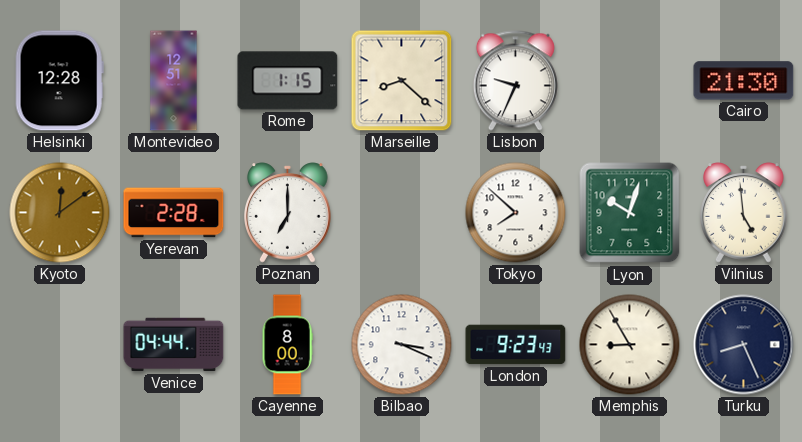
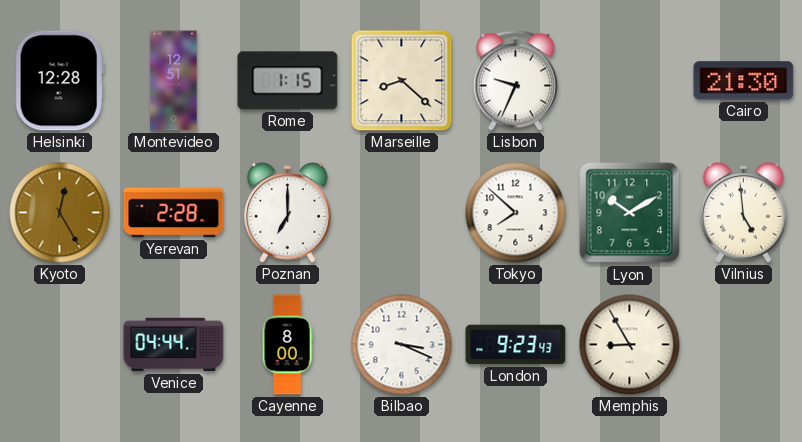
Kyoto: 12:09 -> 12:25
Lyon: 10:03 -> 10:10
Turku: 8:26 -> none
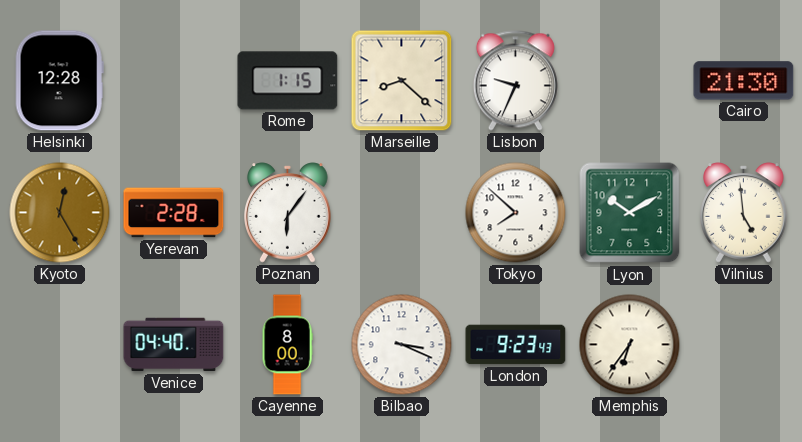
Montevideo: 12:51 -> none
Poznan: 7:00 -> 6:06
Venice: 04:44 -> 04:40
Memphis: 8:55 -> 6:36
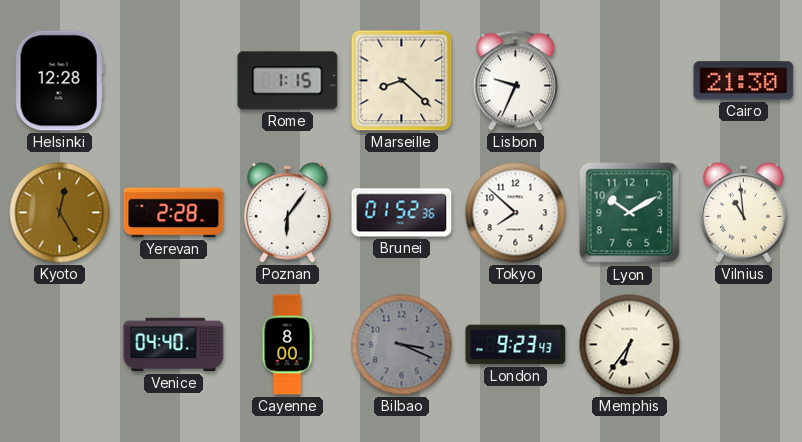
Brunei: none -> 01:52
Vilnius: 4:59 -> 10:59
Bilbao dial: white -> grey
